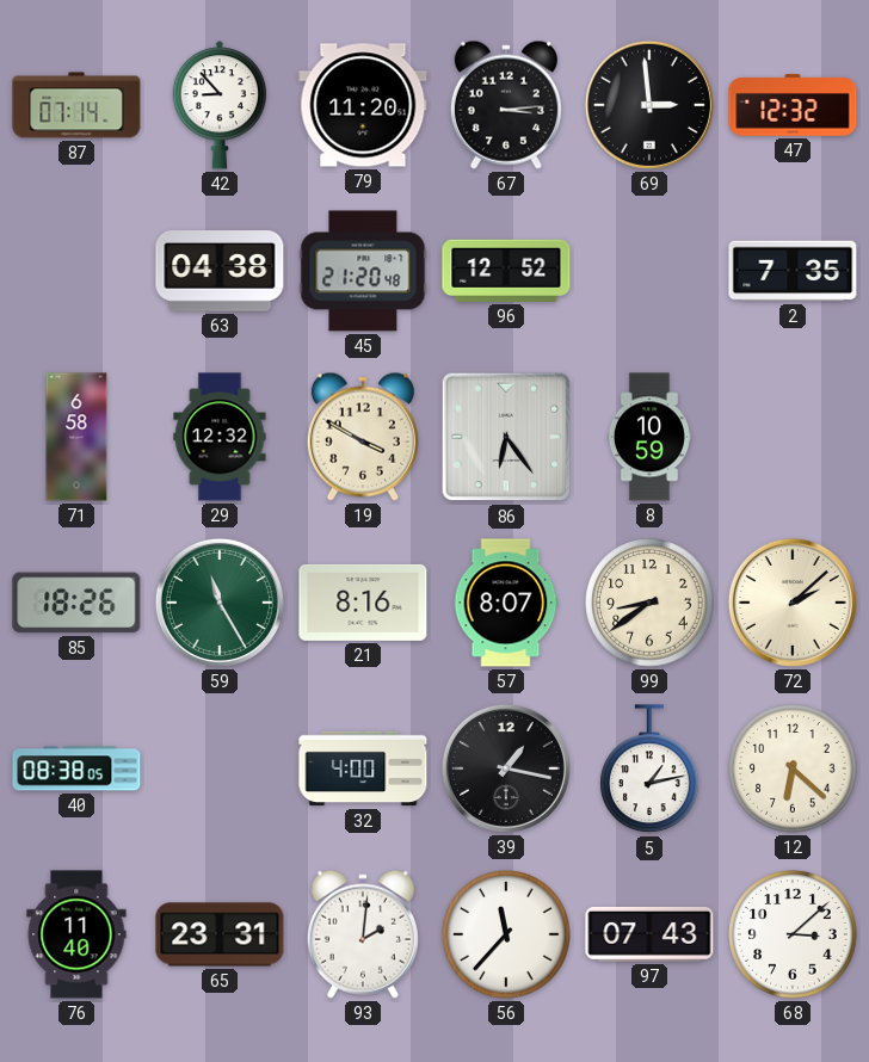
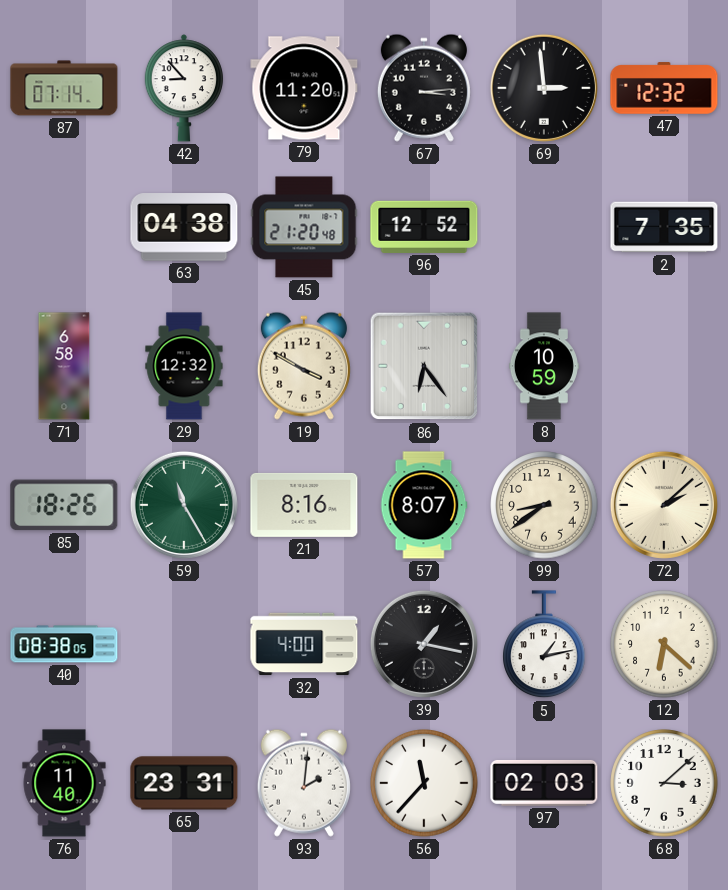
97: 07:43 -> 02:03
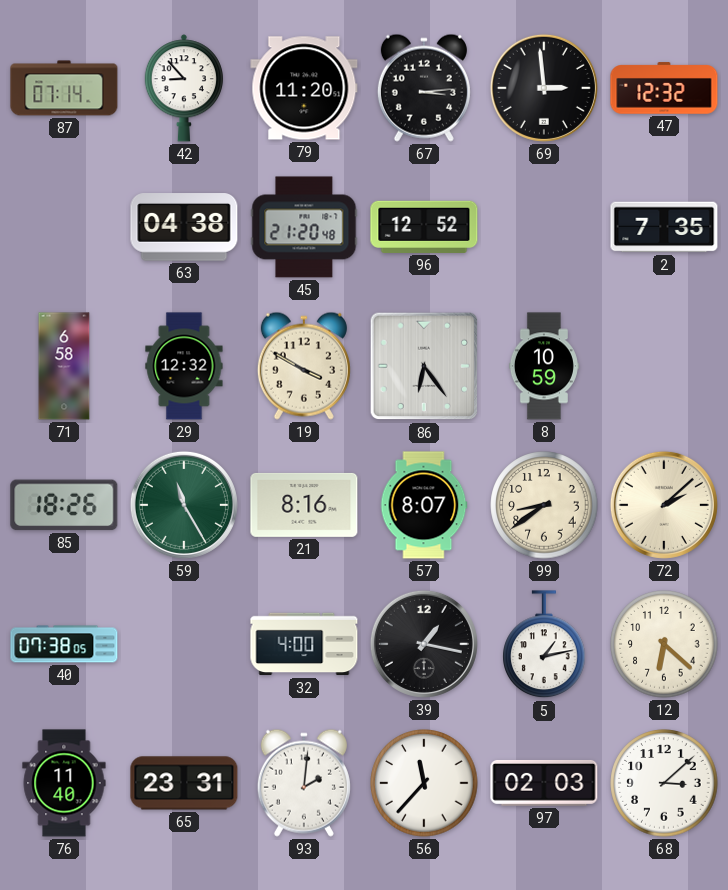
40: 08:38 -> 07:38
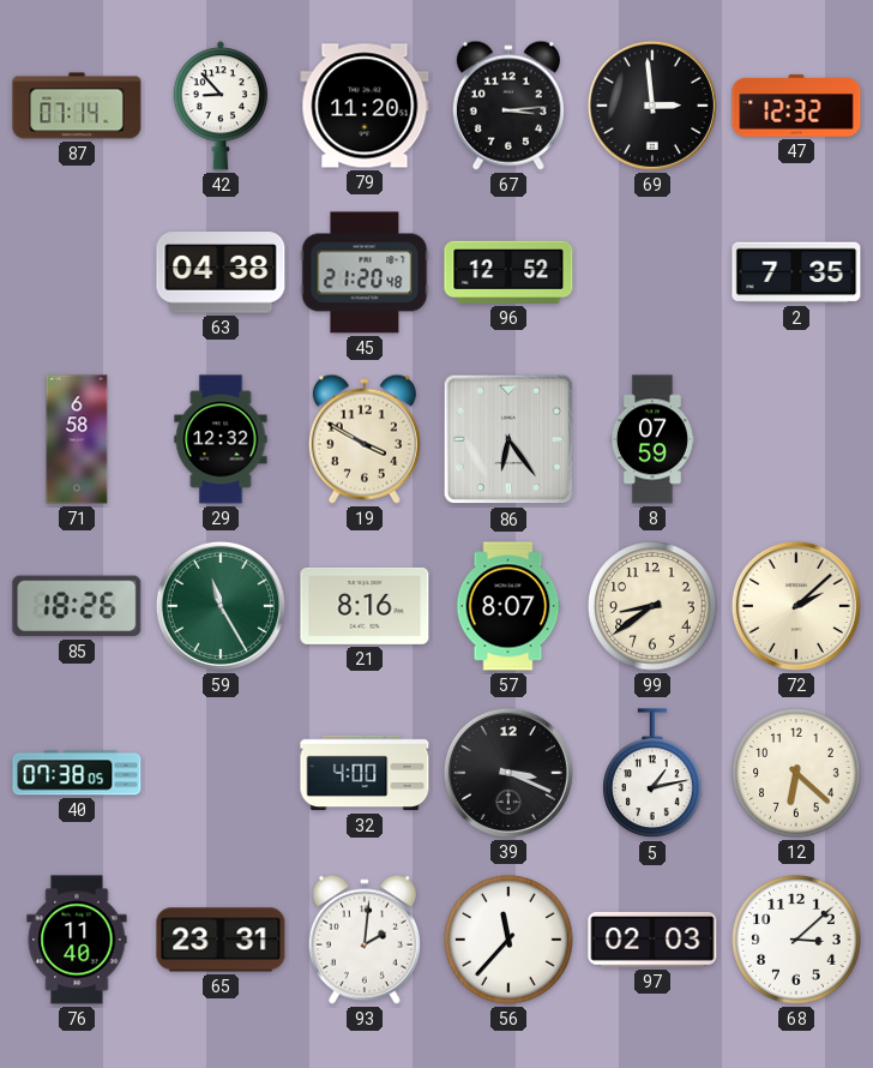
8: 10:59 -> 07:59
39: 1:17 -> 3:19
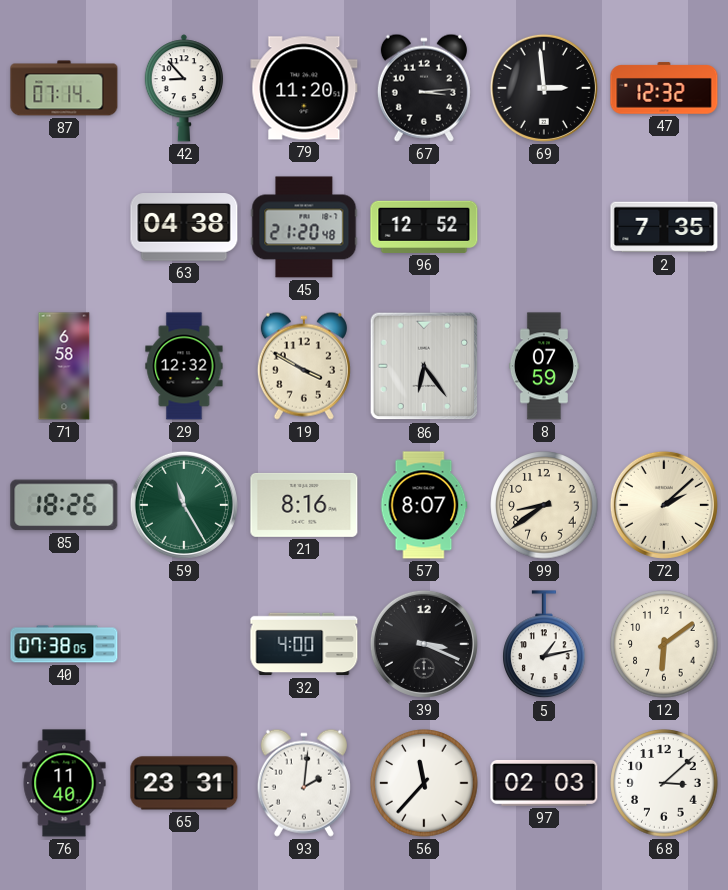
12: 6:22 -> 6:09
